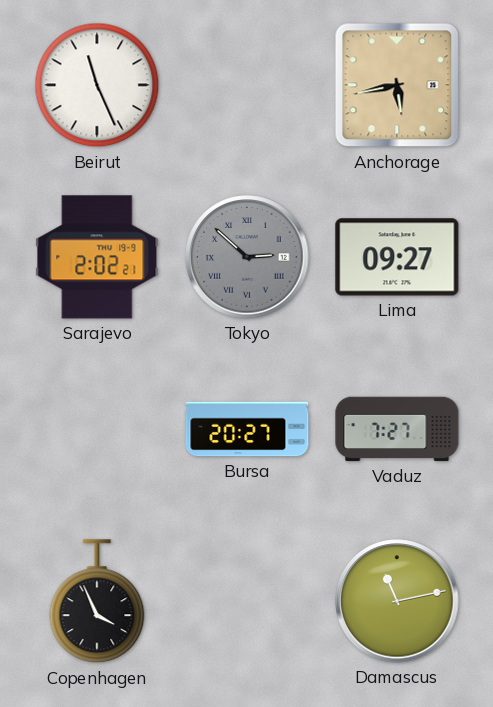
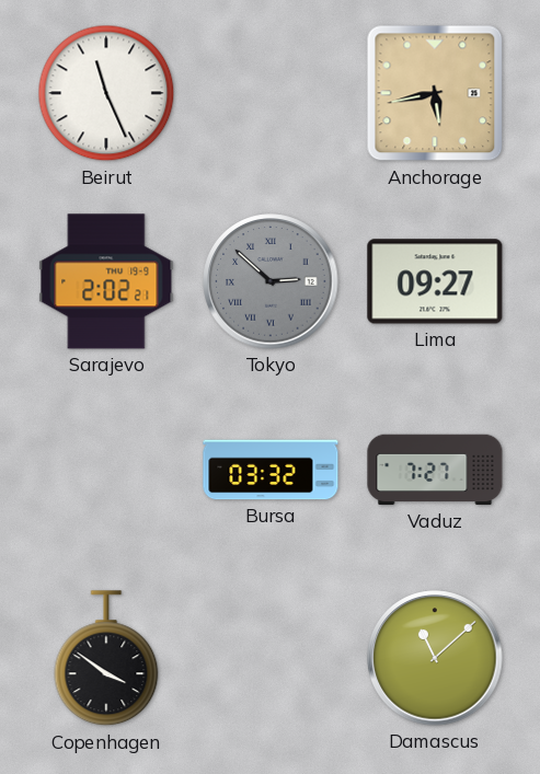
Bursa: 20:27 -> 03:32
Copenhagen: 3:56 -> 3:51
Damascus: 11:13 -> 11:08
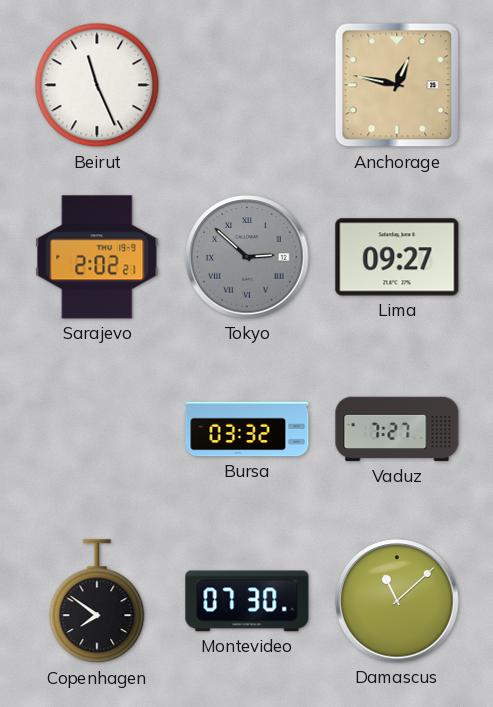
Anchorage: 5:43 -> 12:47
Copenhagen: 3:51 -> 7:51
Montevideo: none -> 07:30
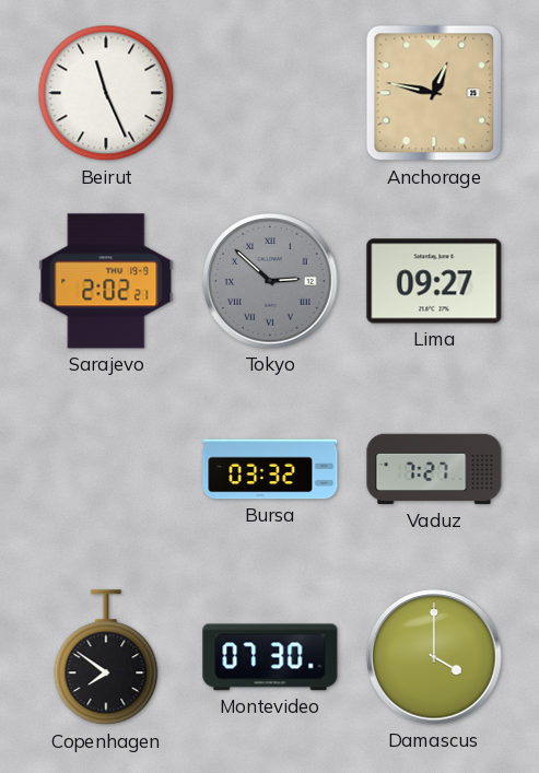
Damascus: 11:08 -> 4:00
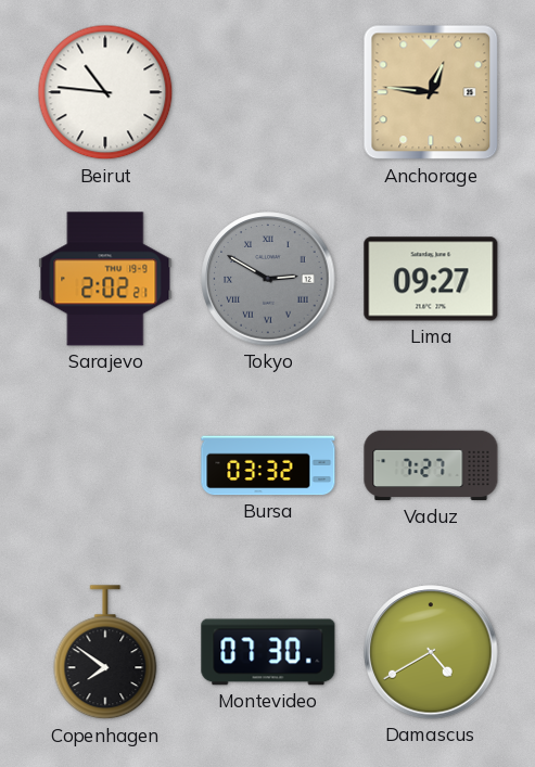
Beirut: 11:26 -> 10:46
Anchorage: 12:47 -> 12:46
Tokyo: 2:52 -> 2:50
Damascus: 4:00 -> 4:40
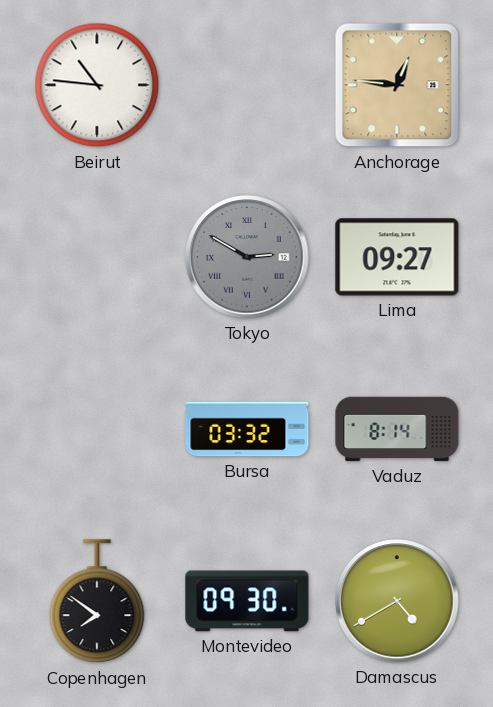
Sarajevo: 2:02 -> none
Vaduz: 7:27 -> 8:14
Montevideo: 07:30 -> 09:30
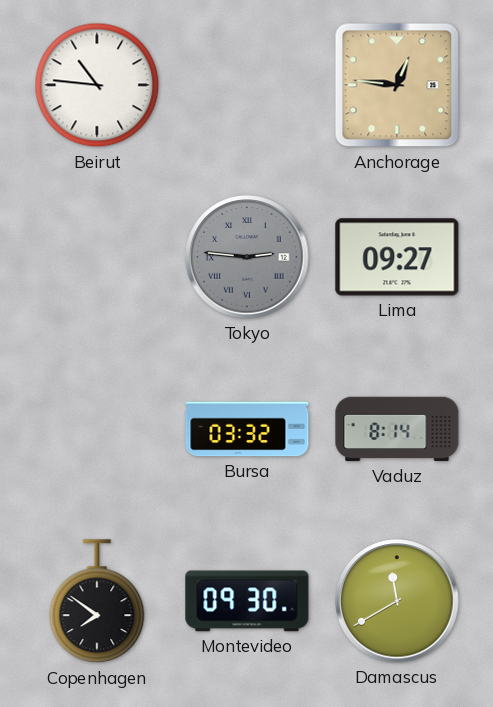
Tokyo: 2:50 -> 2:46
Damascus: 4:40 -> 11:40
